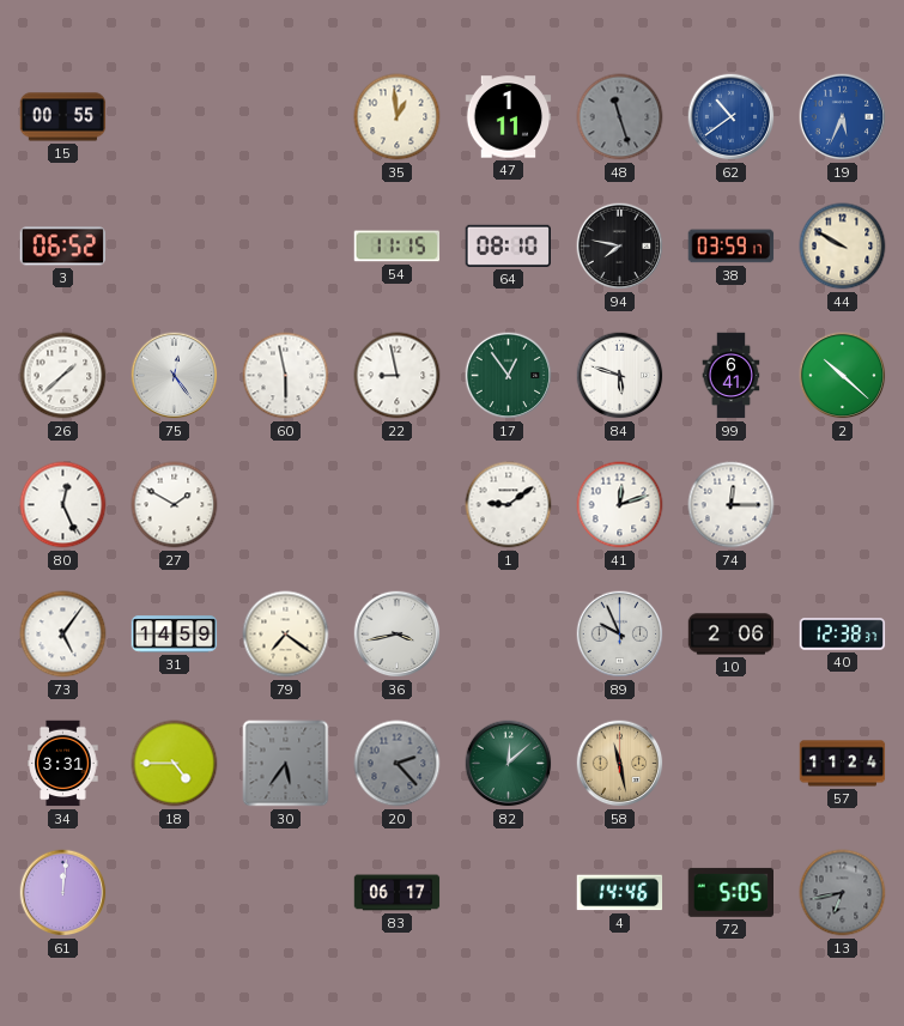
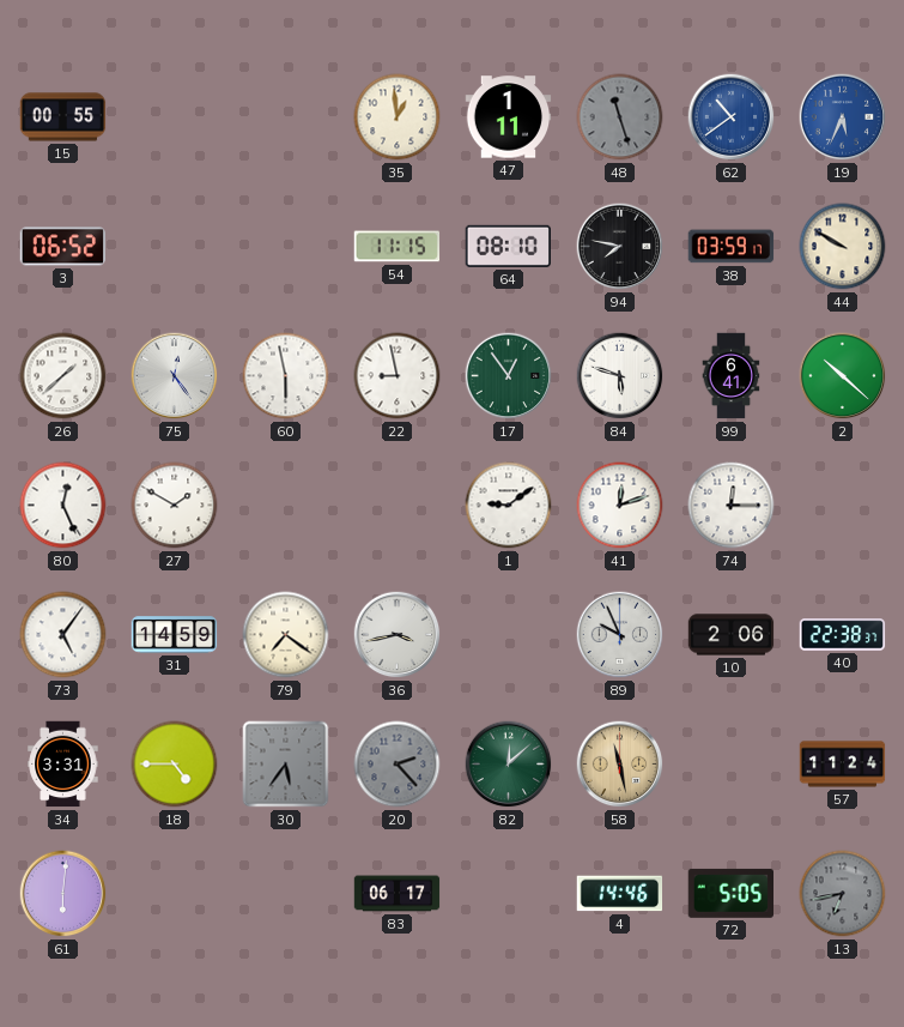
40: 12:38 -> 22:38
61: 12:01 -> 6:01
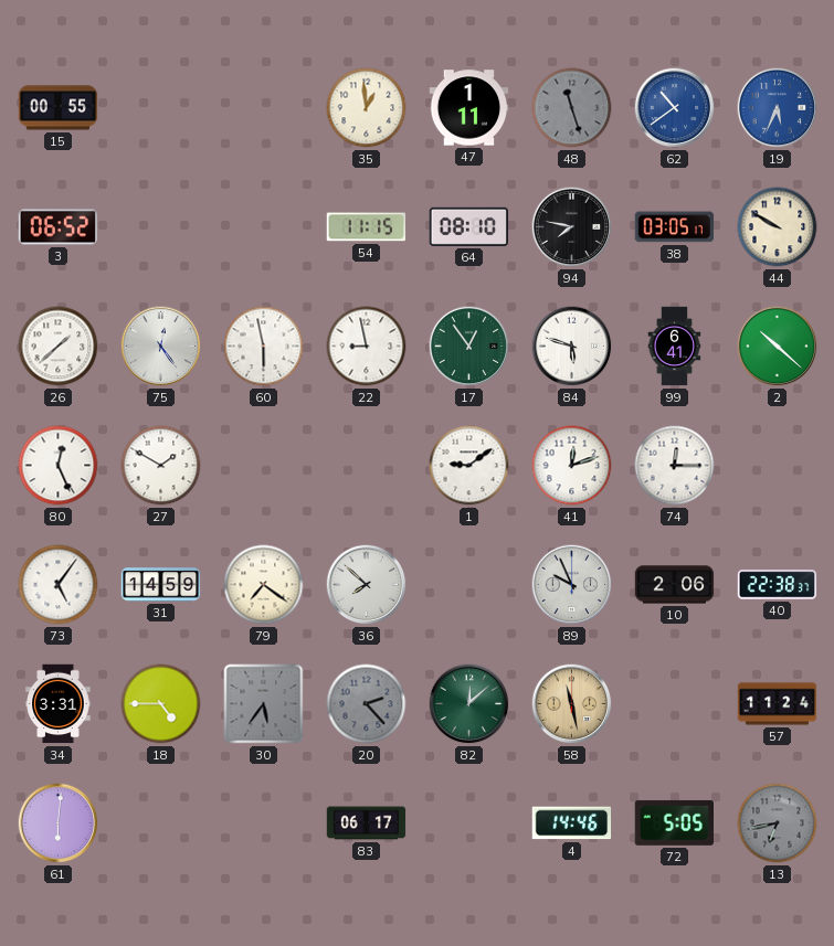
38: 03:59 -> 03:05
36: 3:43 -> 7:52
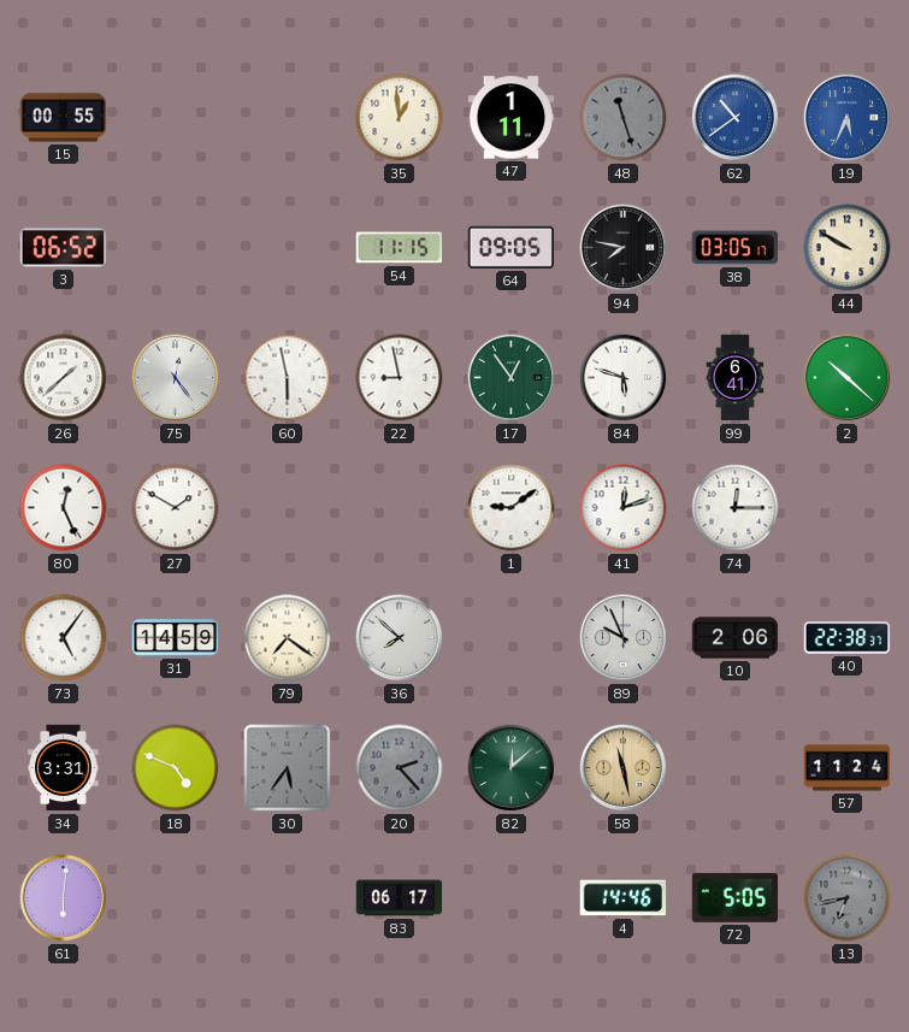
64: 08:10 -> 09:05
18: 4:45 -> 4:49
